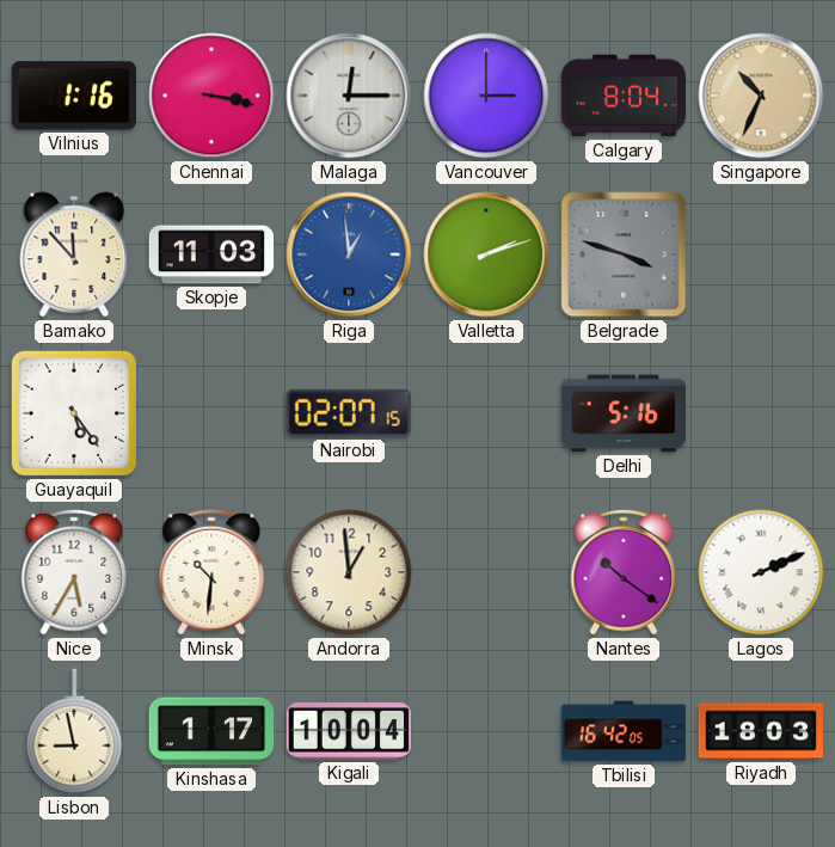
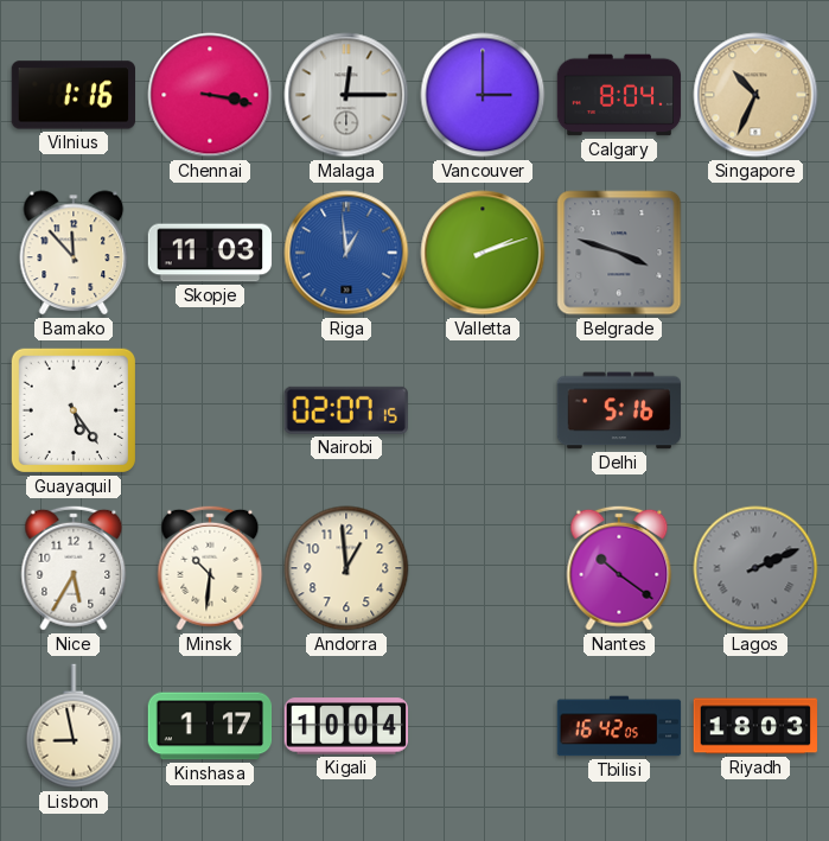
Lagos dial: white -> grey
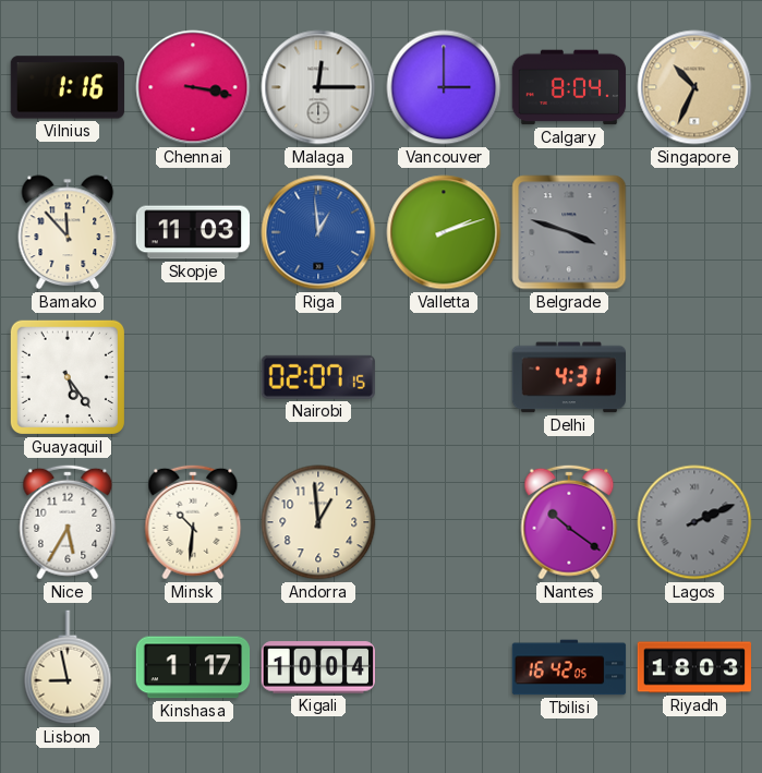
Delhi: 5:16 -> 4:31
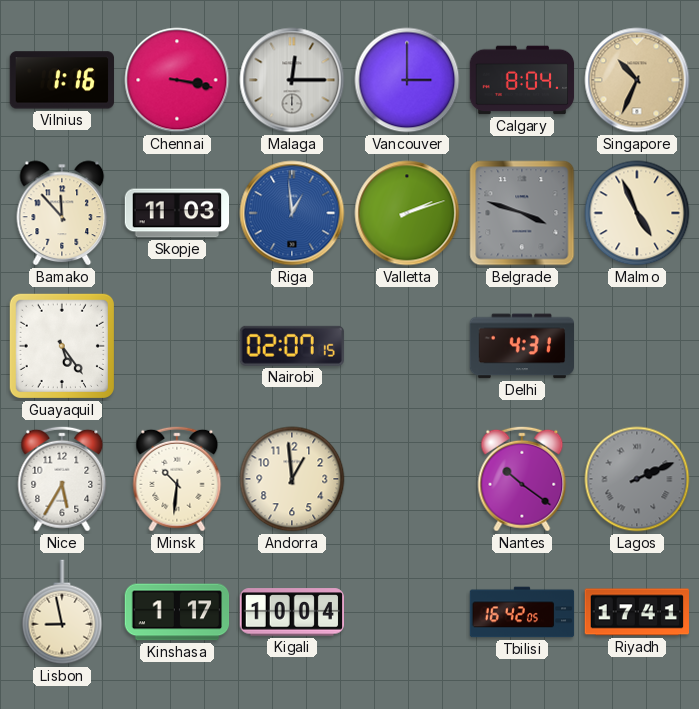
Malmo: none -> 4:56
Riyadh: 18:03 -> 17:41
